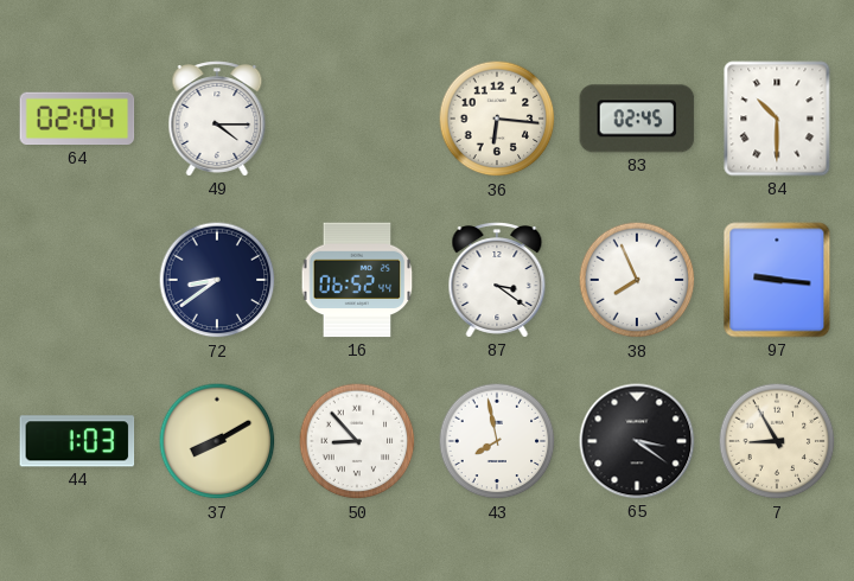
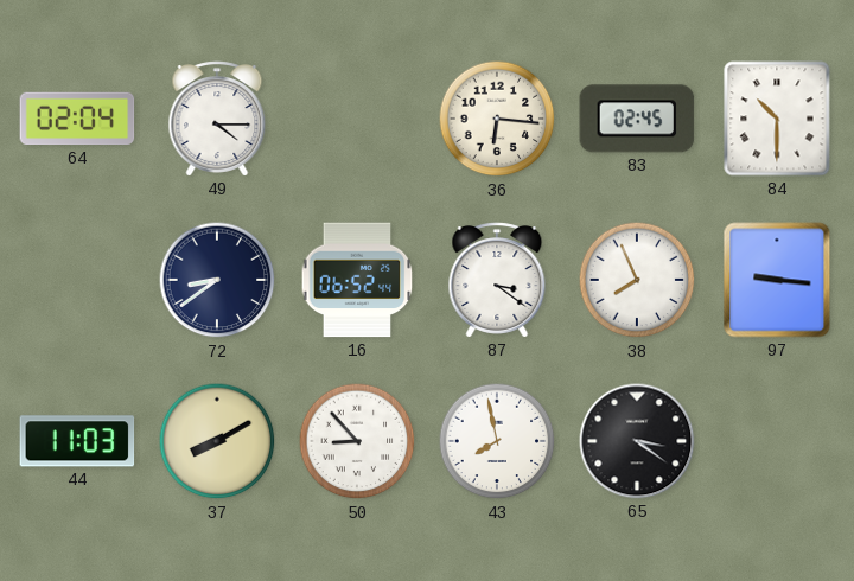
44: 1:03 -> 11:03
7: 8:55 -> none
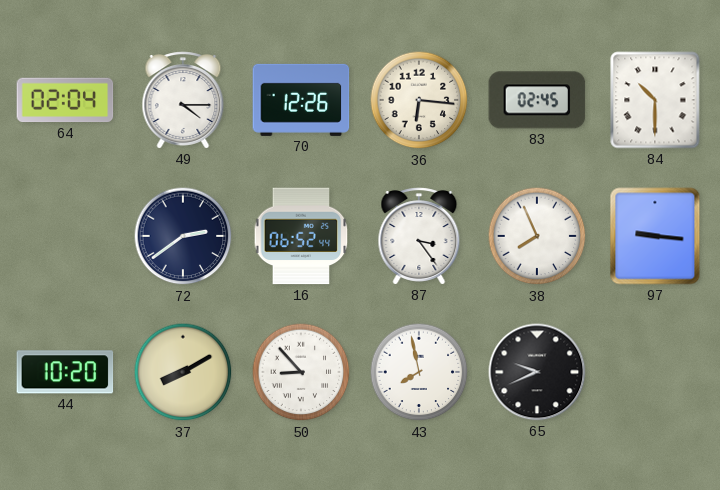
70: none -> 12:26
72: 8:39 -> 2:39
87: 3:21 -> 3:24
44: 11:03 -> 10:20
65: 3:21 -> 9:41
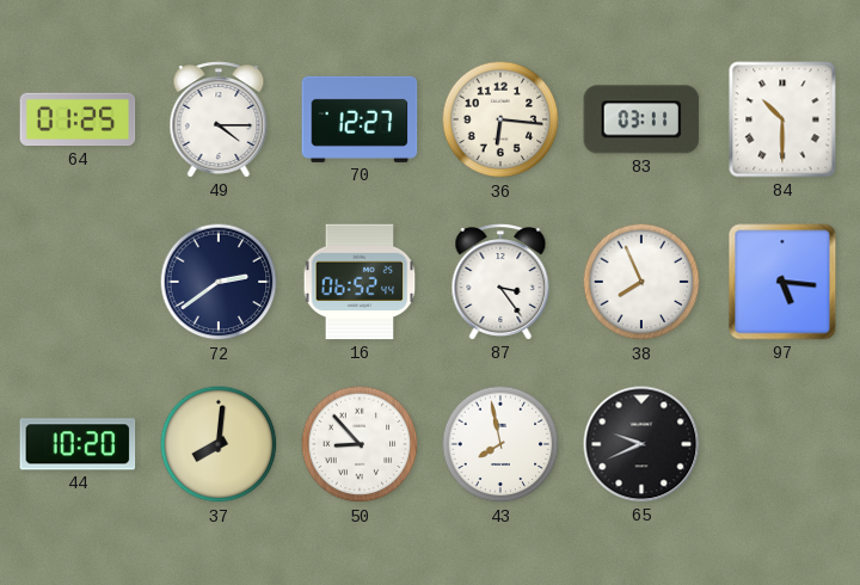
64: 02:04 -> 01:25
70: 12:26 -> 12:27
83: 02:45 -> 03:11
97: 9:16 -> 5:16
37: 8:10 -> 8:01
